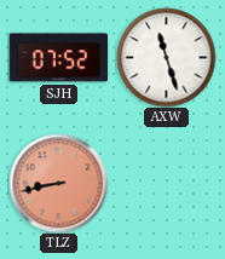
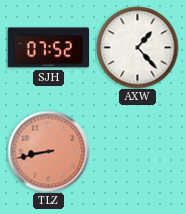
AXW: 11:27 -> 1:23
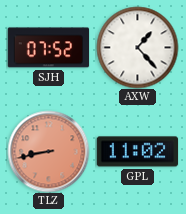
GPL: none -> 11:02
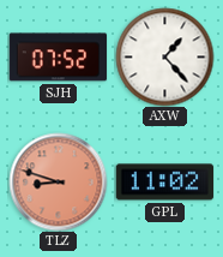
TLZ: 8:43 -> 8:48
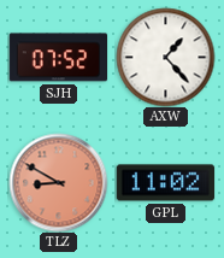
TLZ: 8:48 -> 8:50
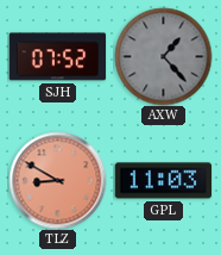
AXW dial: white -> grey
GPL: 11:02 -> 11:03
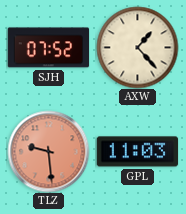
AXW dial: grey -> cream
TLZ: 8:50 -> 9:29
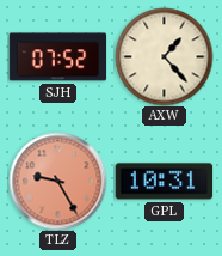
TLZ: 9:29 -> 9:25
GPL: 11:03 -> 10:31
